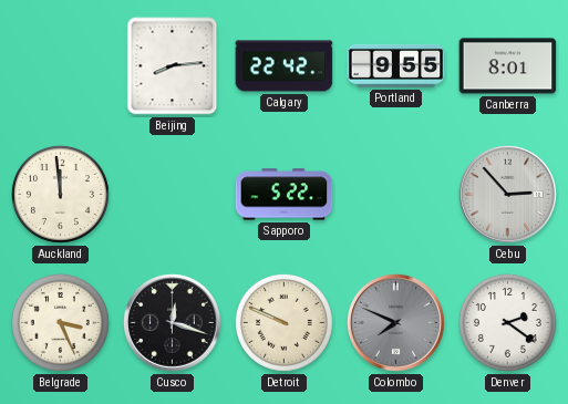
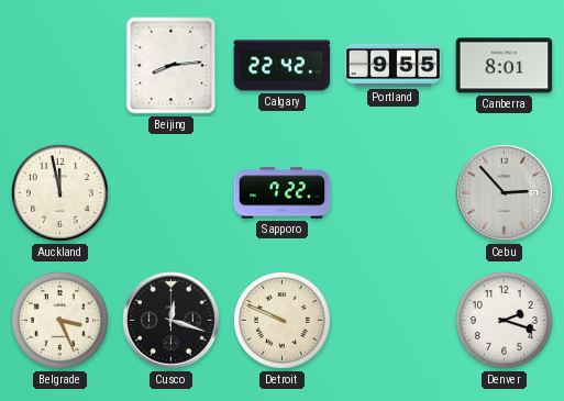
Auckland: 11:59 -> 11:58
Sapporo: 5:22 -> 7:22
Colombo: 7:49 -> none
Denver: 2:21 -> 2:18
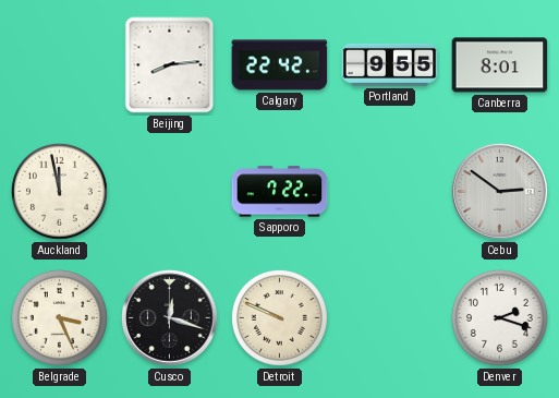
Cebu: 2:53 -> 2:51
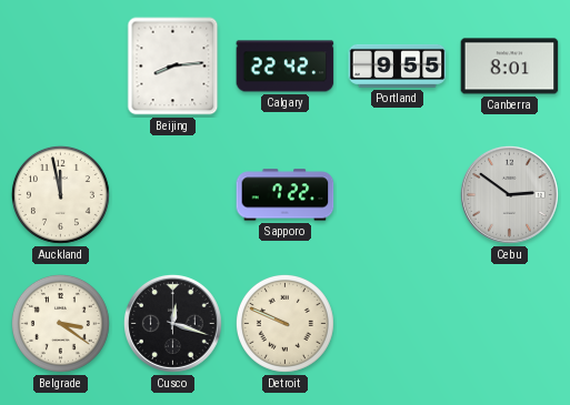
Belgrade: 3:26 -> 3:21
Denver: 2:18 -> none
